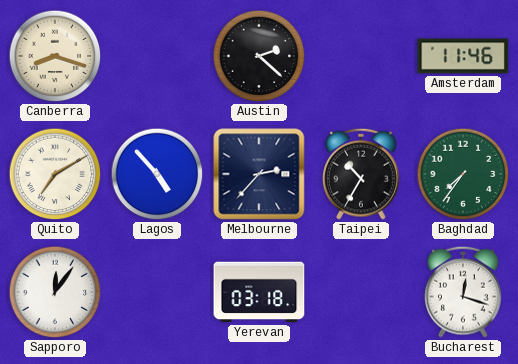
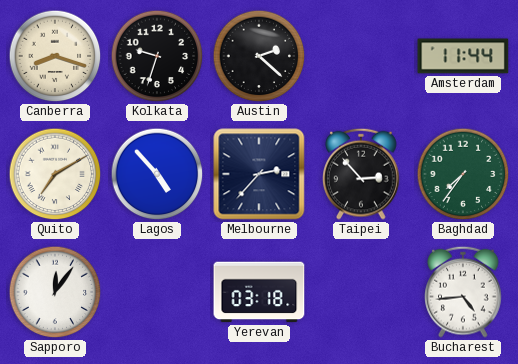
Kolkata: none -> 9:33
Amsterdam: 11:46 -> 11:44
Taipei: 10:35 -> 2:53
Bucharest: 12:18 -> 4:44
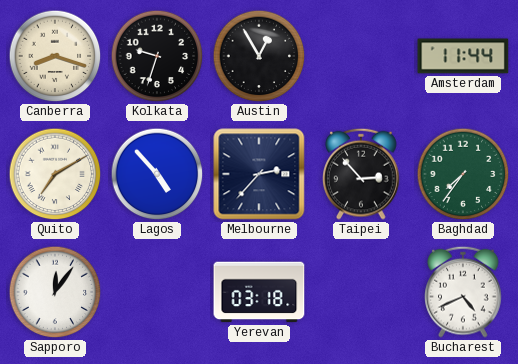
Austin: 2:22 -> 12:55
Bucharest: 4:44 -> 4:41
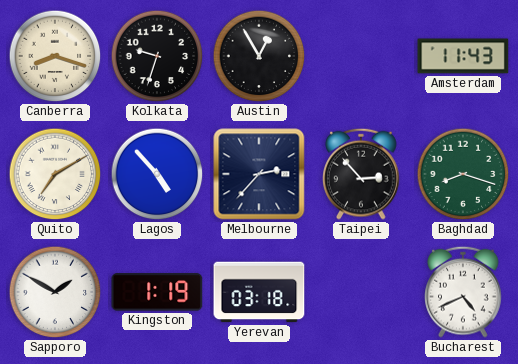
Amsterdam: 11:44 -> 11:43
Baghdad: 7:36 -> 8:18
Sapporo: 12:06 -> 1:50
Kingston: none -> 1:19
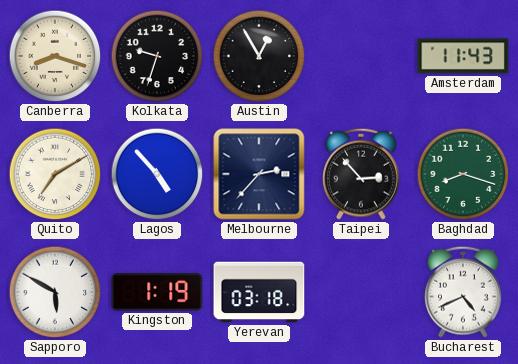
Sapporo: 1:50 -> 5:50
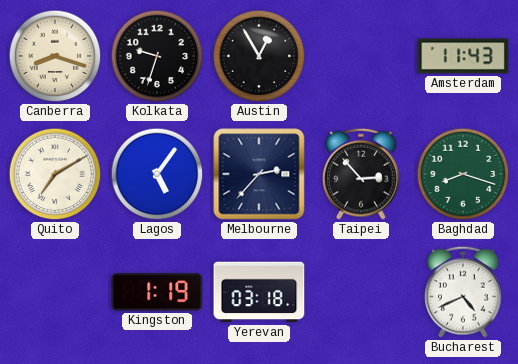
Lagos: 4:53 -> 5:06
Sapporo: 5:50 -> none
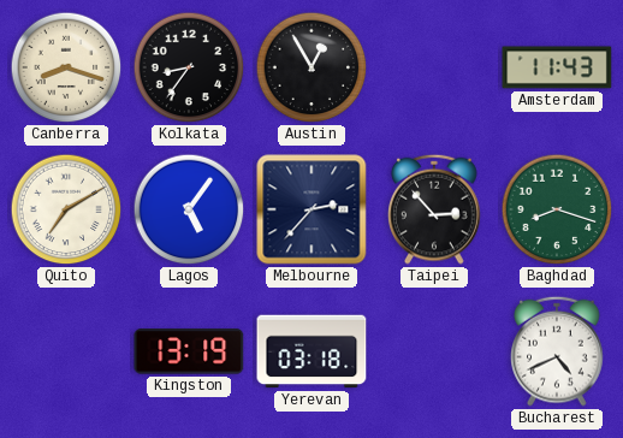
Kolkata: 9:33 -> 8:36
Kingston: 1:19 -> 13:19
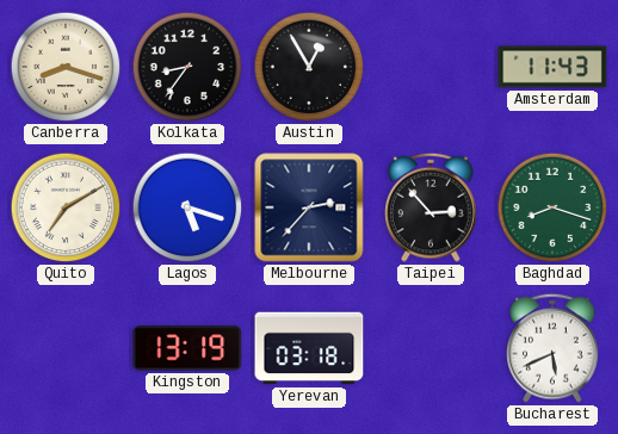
Lagos: 5:06 -> 5:18
Bucharest: 4:41 -> 5:41
